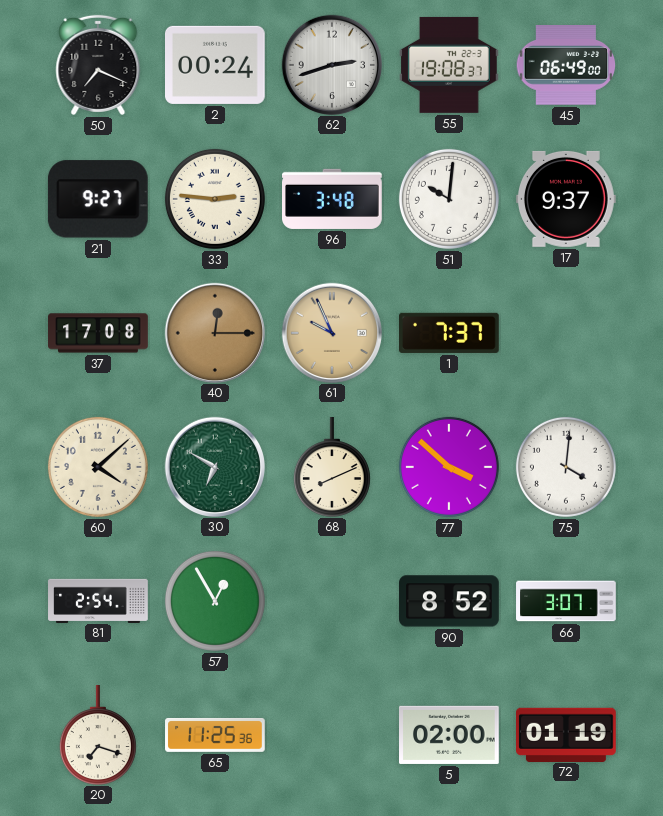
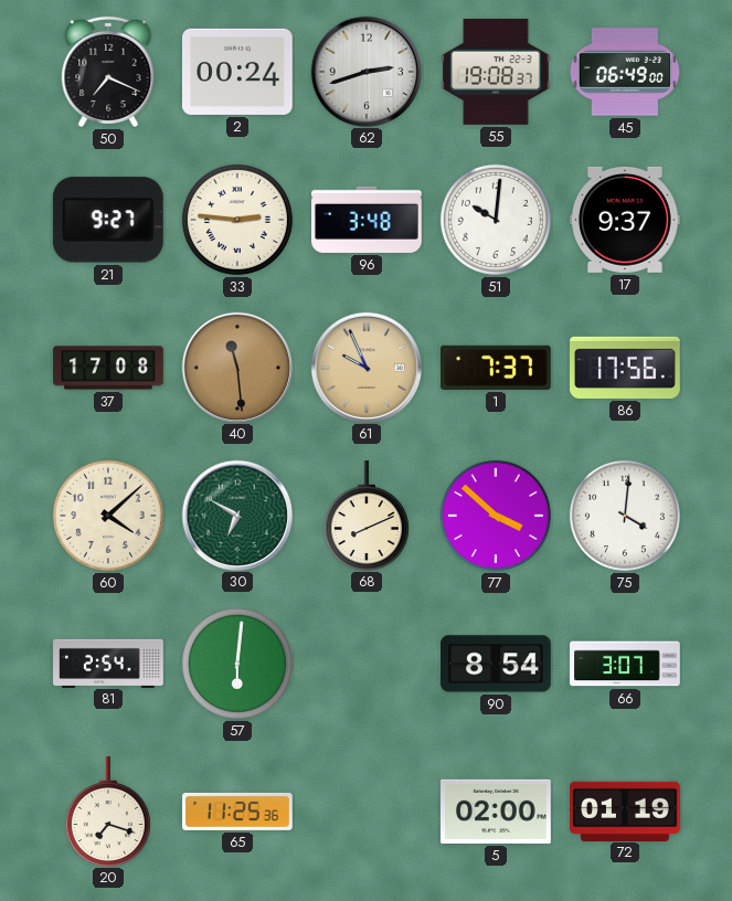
40: 12:15 -> 11:29
86: none -> 17:56
57: 12:55 -> 6:01
90: 8:52 -> 8:54
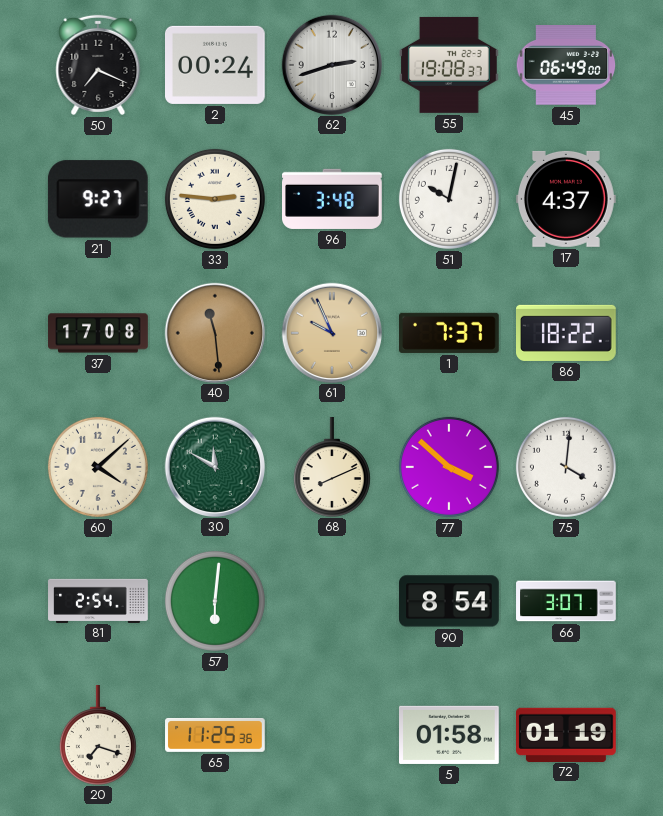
51: 10:01 -> 10:02
17: 9:37 -> 4:37
86: 17:56 -> 18:22
30: 6:50 -> 11:50
5: 02:00 -> 01:58
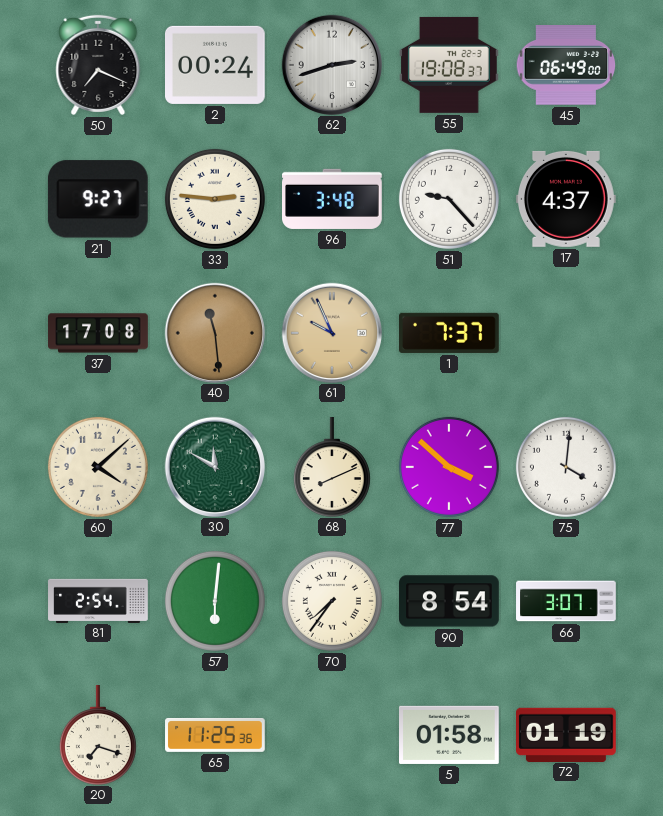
51: 10:02 -> 9:23
86: 18:22 -> none
70: none -> 7:36
